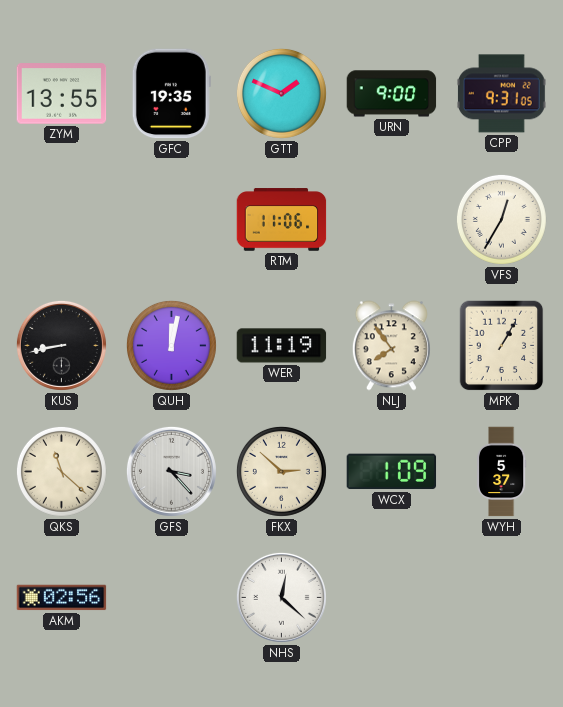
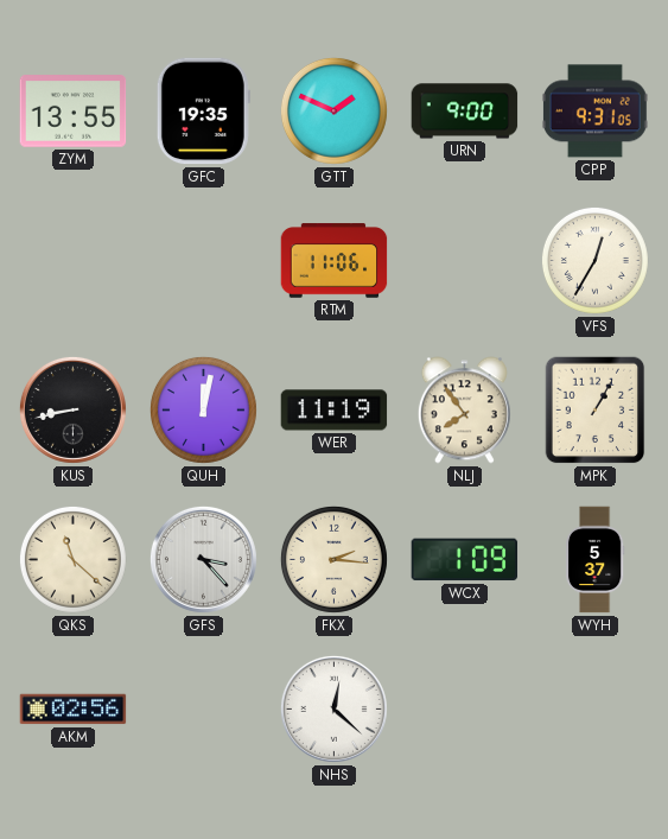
FKX: 2:52 -> 2:16
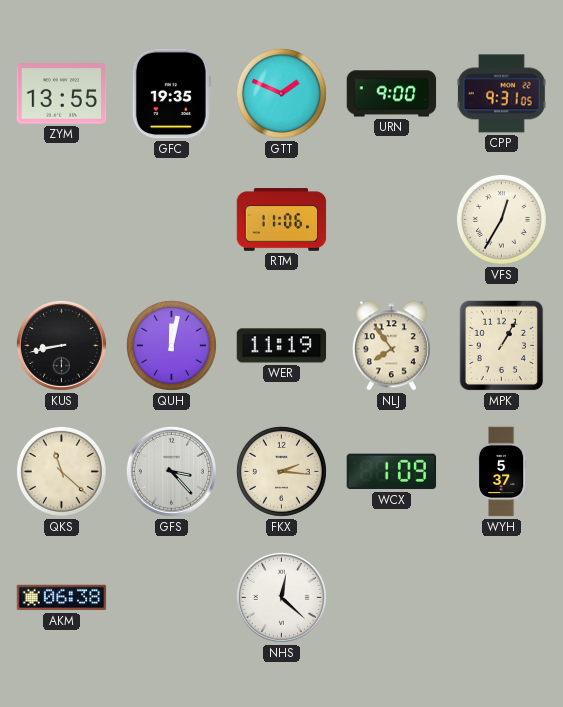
AKM: 02:56 -> 06:38
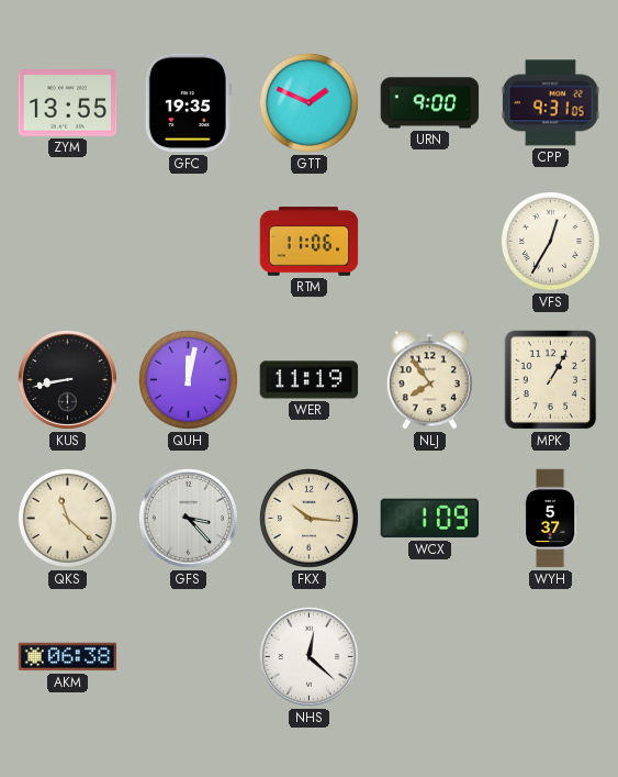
FKX: 2:16 -> 10:16
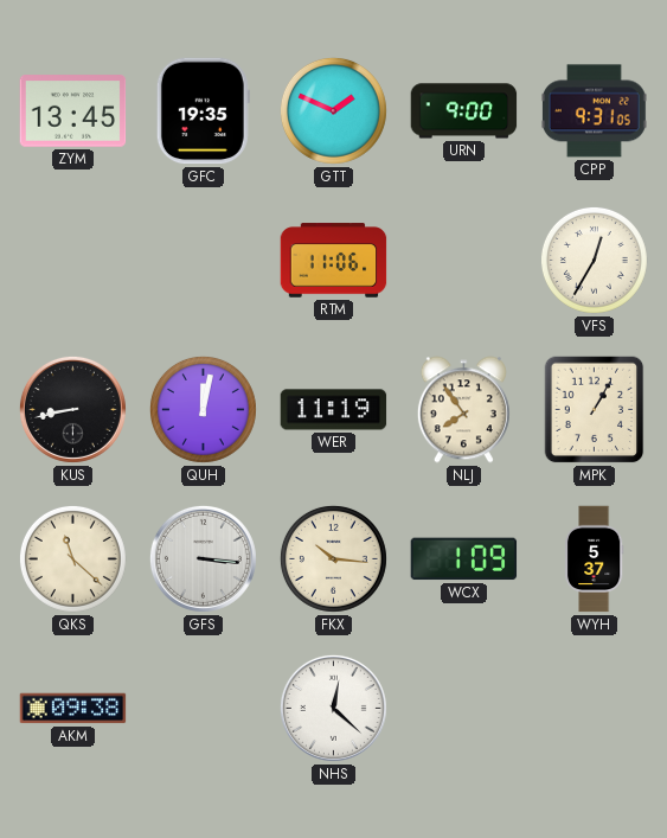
ZYM: 13:55 -> 13:45
GFS: 3:23 -> 3:16
AKM: 06:38 -> 09:38
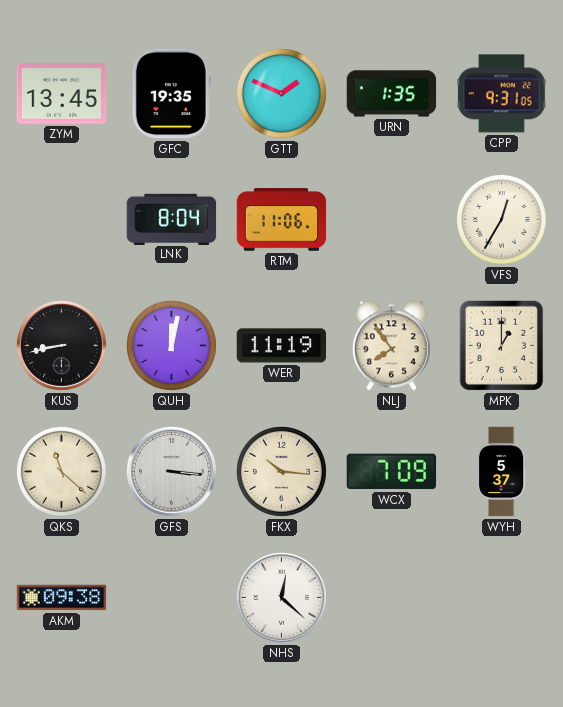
URN: 9:00 -> 1:35
LNK: none -> 8:04
MPK: 1:05 -> 1:00
WCX: 1:09 -> 7:09
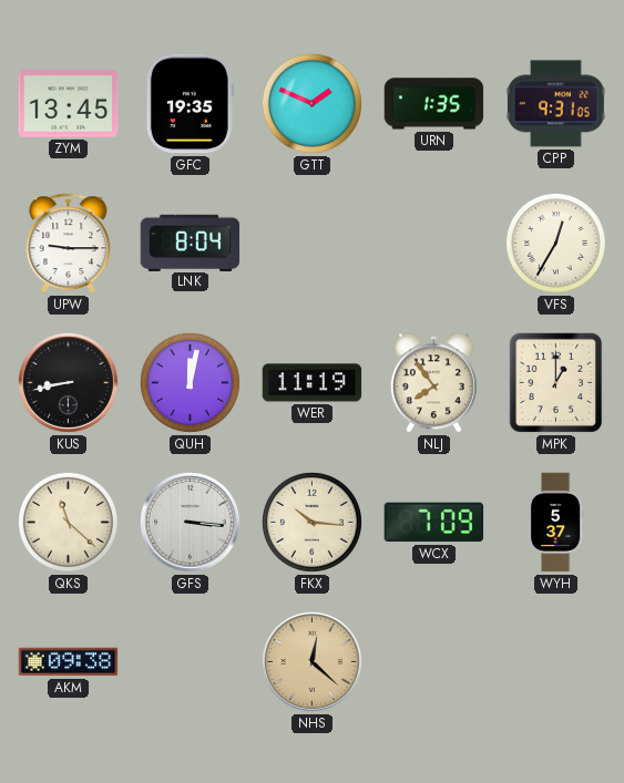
UPW: none -> 9:15
RTM: 11:06 -> none
NHS dial: white -> champagne
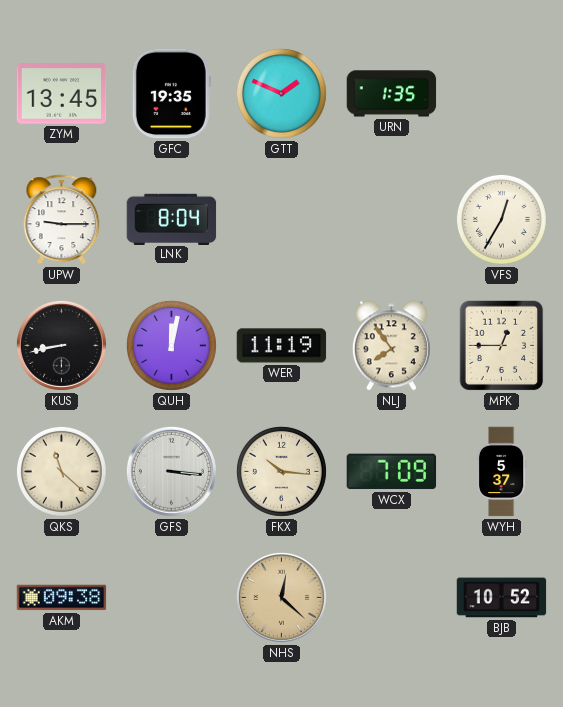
CPP: 9:31 -> none
MPK: 1:00 -> 12:45
BJB: none -> 10:52
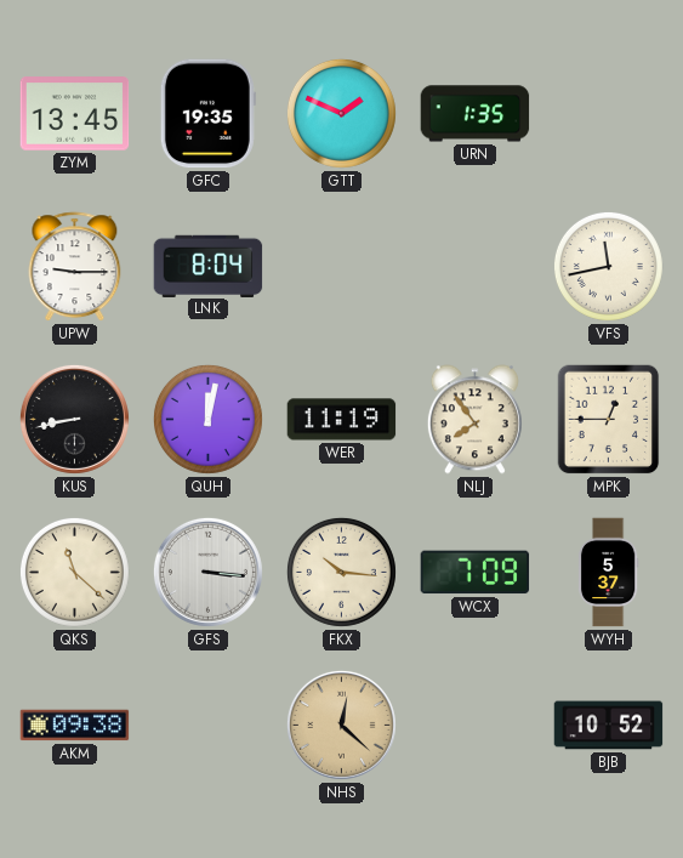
VFS: 12:35 -> 11:43
